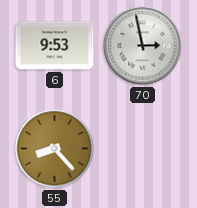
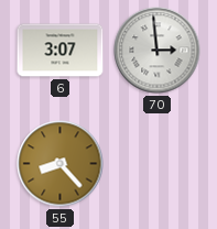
6: 9:53 -> 3:07
70: 2:58 -> 2:59
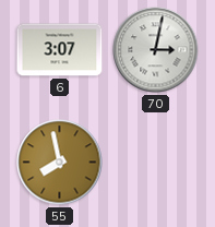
70: 2:59 -> 3:02
55: 8:23 -> 7:58
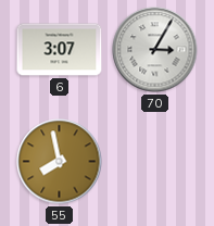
70: 3:02 -> 3:05
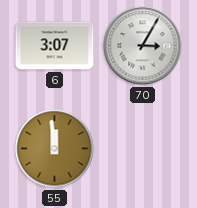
55: 7:58 -> 11:59
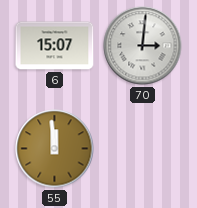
6: 3:07 -> 15:07
70: 3:05 -> 3:01
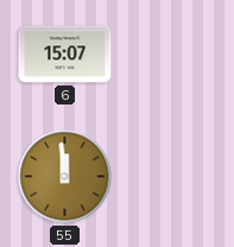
70: 3:01 -> none
